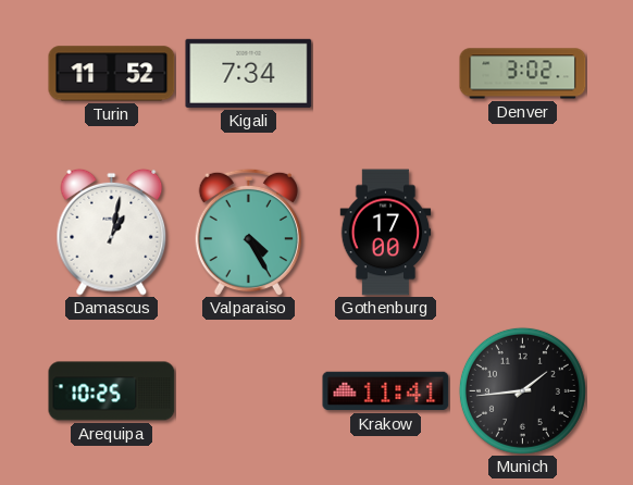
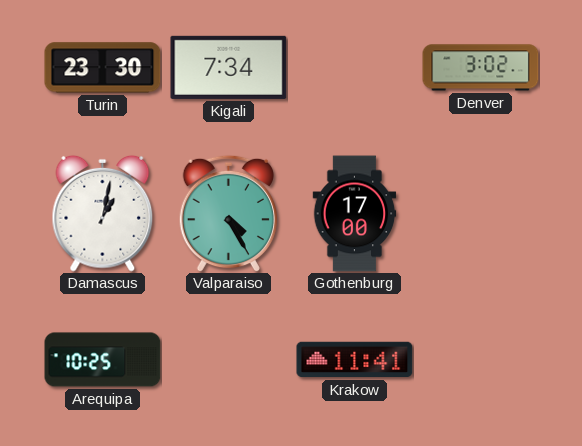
Turin: 11:52 -> 23:30
Munich: 1:44 -> none
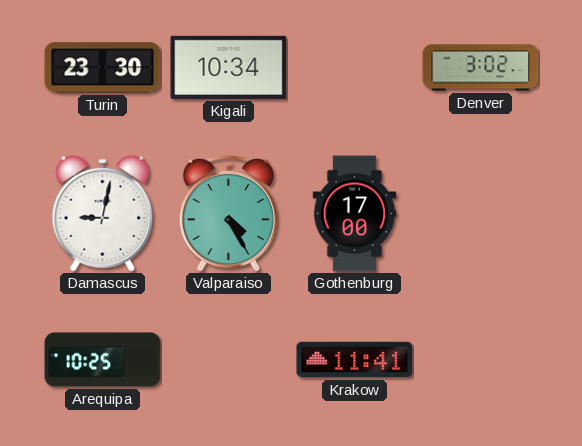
Kigali: 7:34 -> 10:34
Damascus: 1:02 -> 9:02
